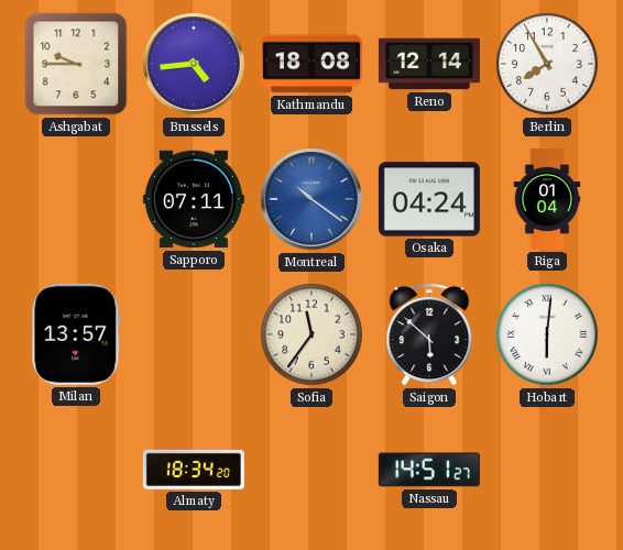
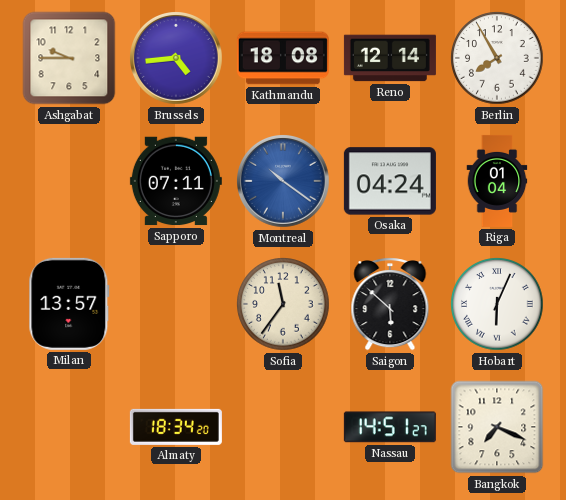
Hobart: 6:01 -> 6:04
Bangkok: none -> 7:19
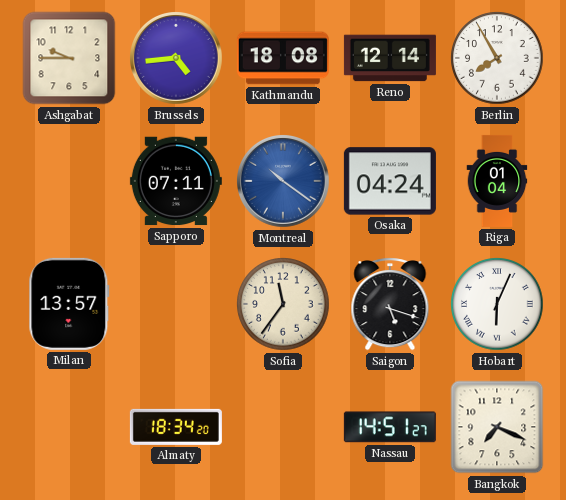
Saigon: 5:52 -> 5:18
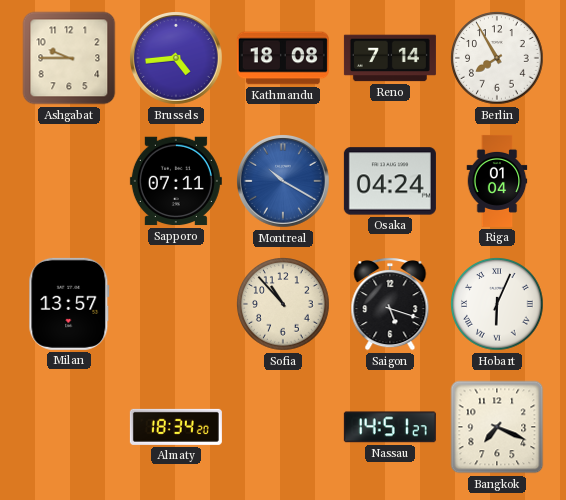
Reno: 12:14 -> 7:14
Montreal: 10:21 -> 10:20
Sofia: 11:36 -> 10:53
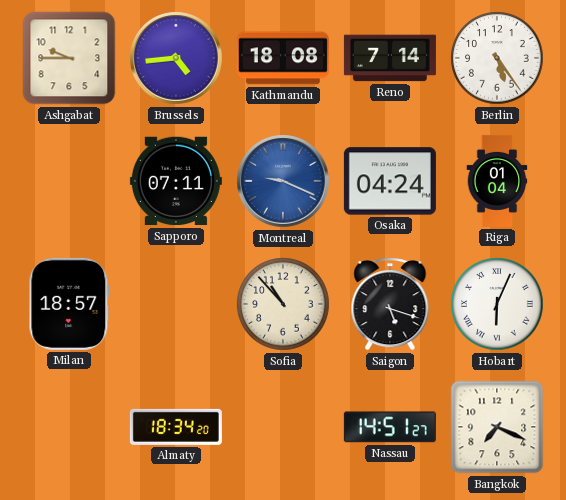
Berlin: 7:55 -> 5:24
Montreal: 10:20 -> 9:19
Milan: 13:57 -> 18:57
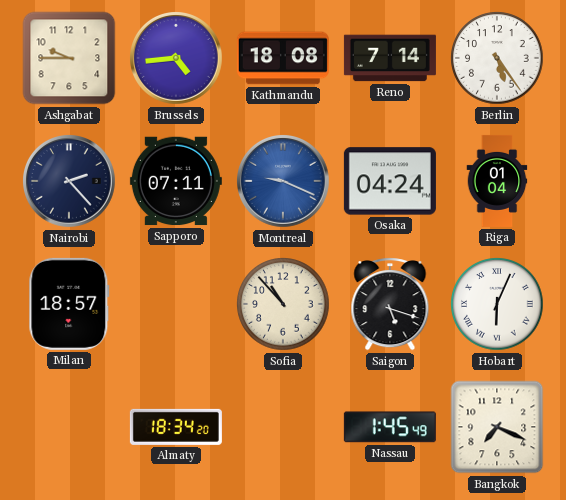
Nairobi: none -> 2:23
Nassau: 14:51 -> 1:45
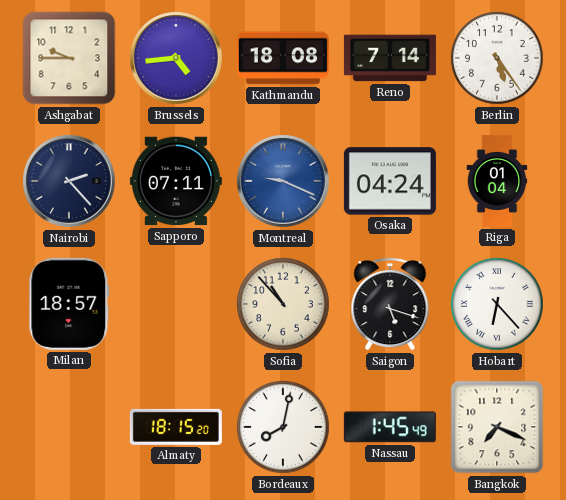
Hobart: 6:04 -> 6:23
Almaty: 18:34 -> 18:15
Bordeaux: none -> 8:02
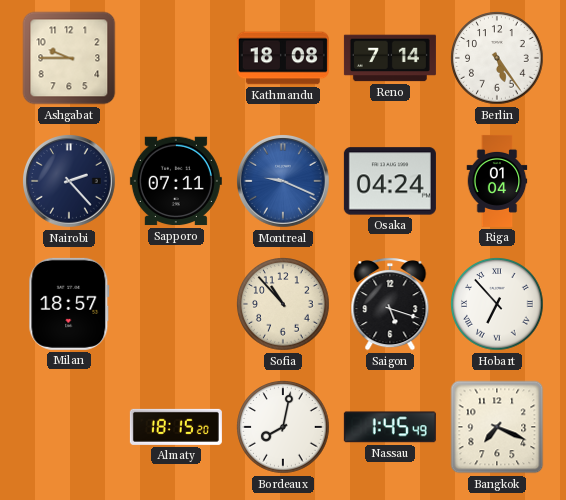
Brussels: 4:44 -> none
Hobart: 6:23 -> 6:53
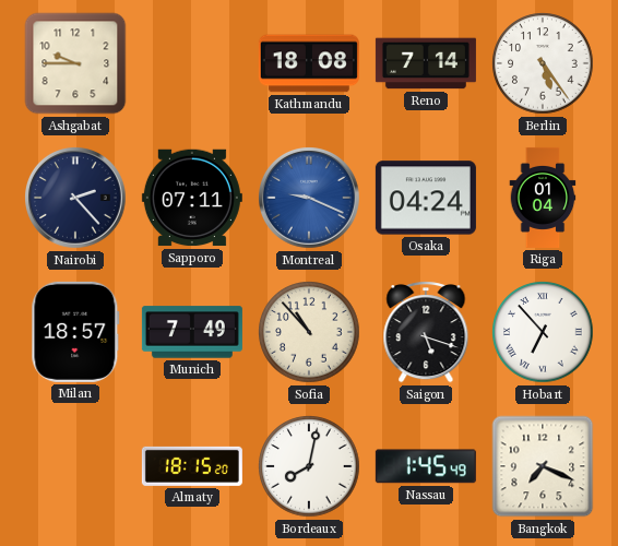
Munich: none -> 7:49
